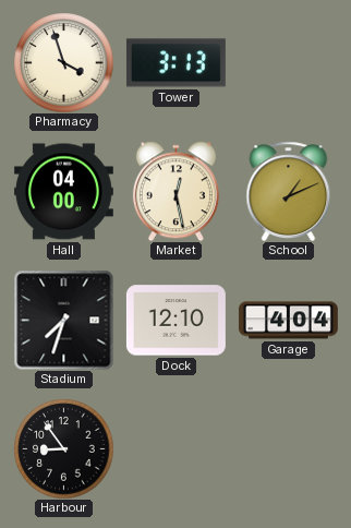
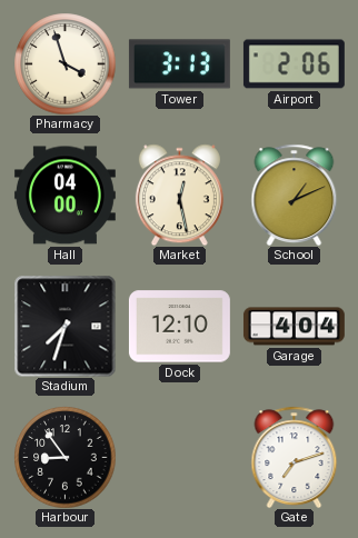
Airport: none -> 2:06
Gate: none -> 7:12
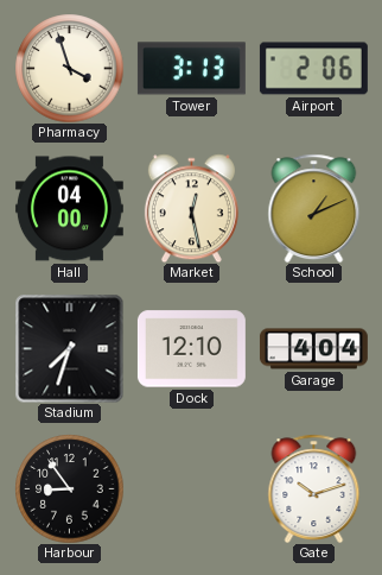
Gate: 7:12 -> 10:12
